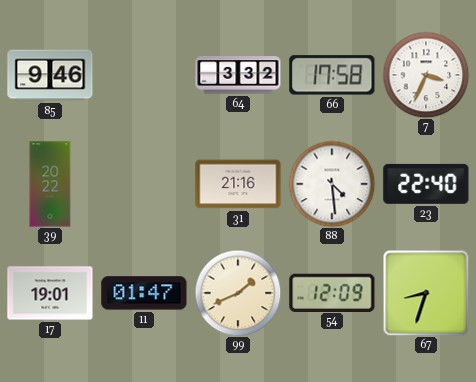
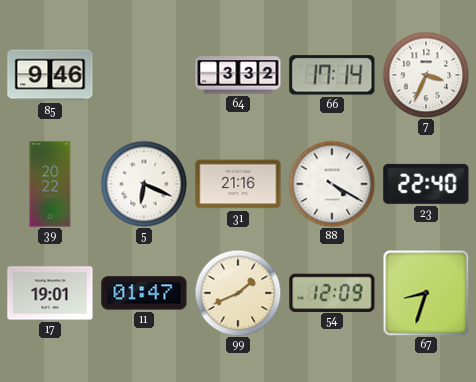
66: 17:58 -> 17:14
5: none -> 6:19
88: 4:29 -> 4:20
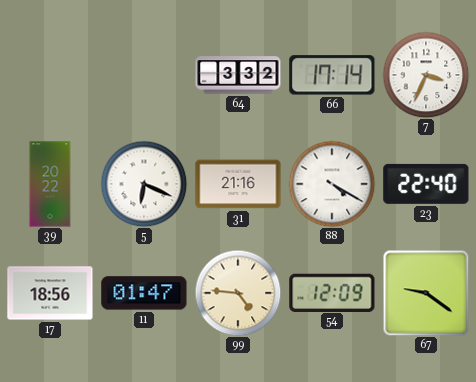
85: 9:46 -> none
17: 19:01 -> 18:56
99: 1:41 -> 4:46
67: 8:33 -> 9:21
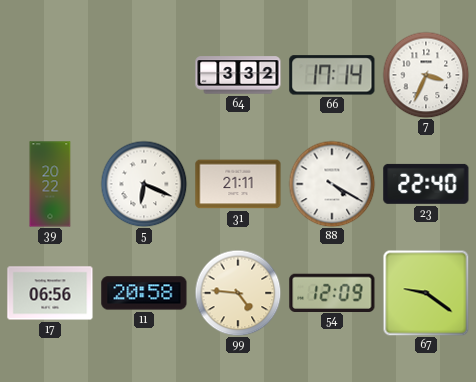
31: 21:16 -> 21:11
17: 18:56 -> 06:56
11: 01:47 -> 20:58
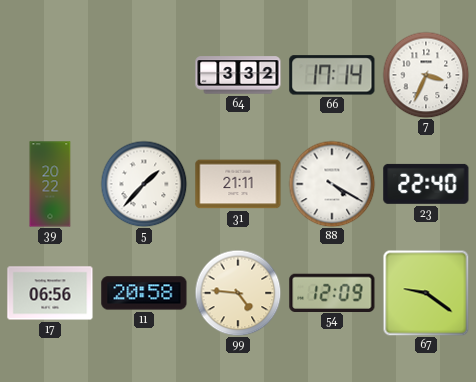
5: 6:19 -> 1:37
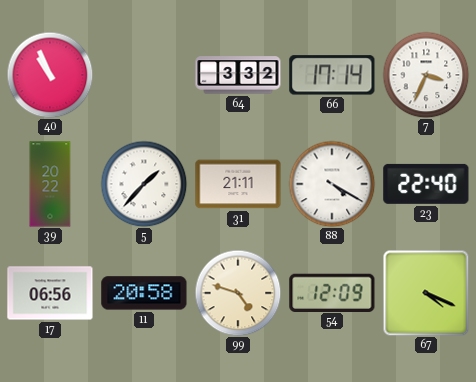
40: none -> 10:56
99: 4:46 -> 4:48
67: 9:21 -> 4:19
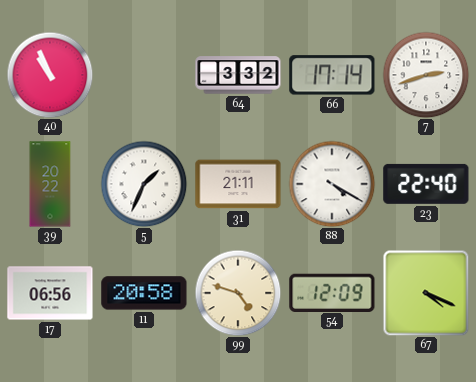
7: 3:34 -> 2:42
5: 1:37 -> 1:34
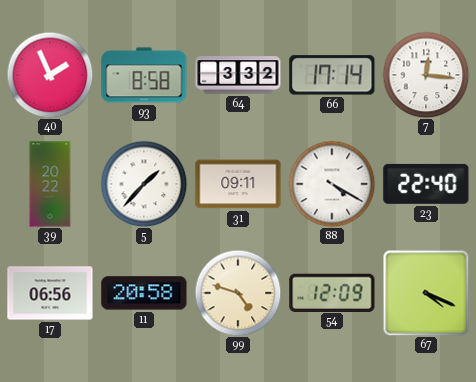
40: 10:56 -> 1:56
93: none -> 8:58
7: 2:42 -> 12:16
5: 1:34 -> 1:37
31: 21:11 -> 09:11
